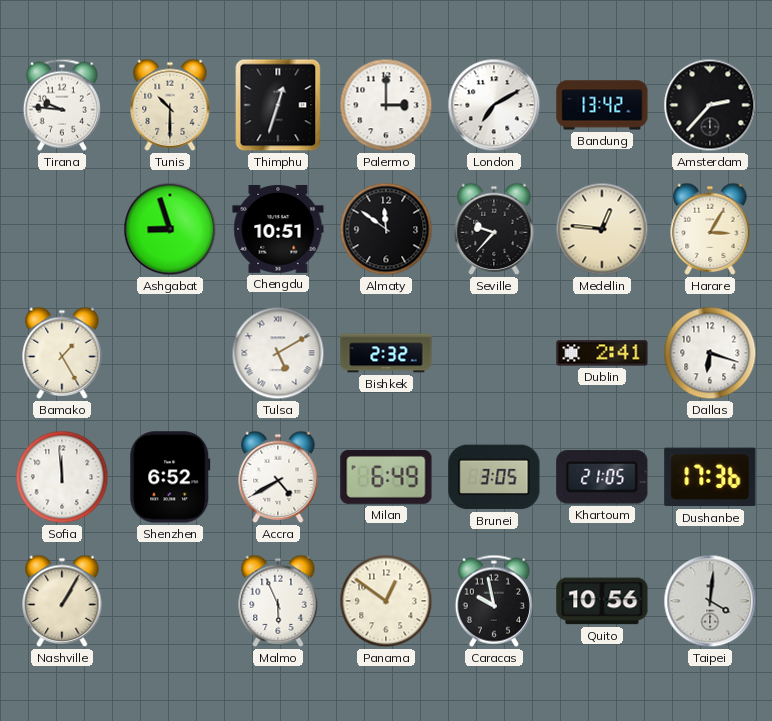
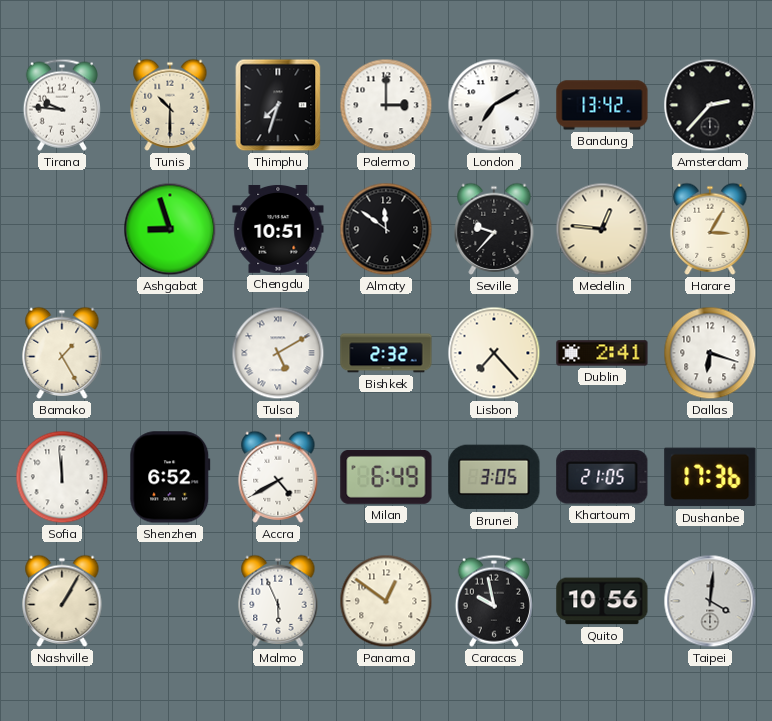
Thimphu: 12:33 -> 7:33
Lisbon: none -> 7:23
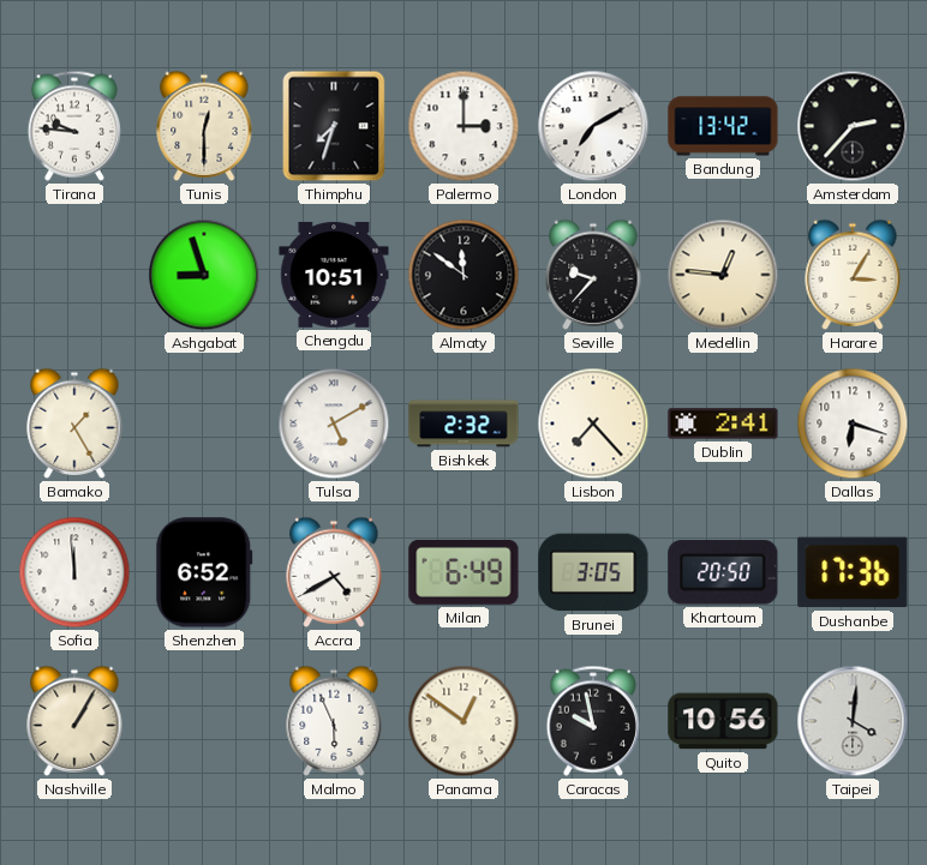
Tunis: 10:30 -> 12:30
Khartoum: 21:05 -> 20:50
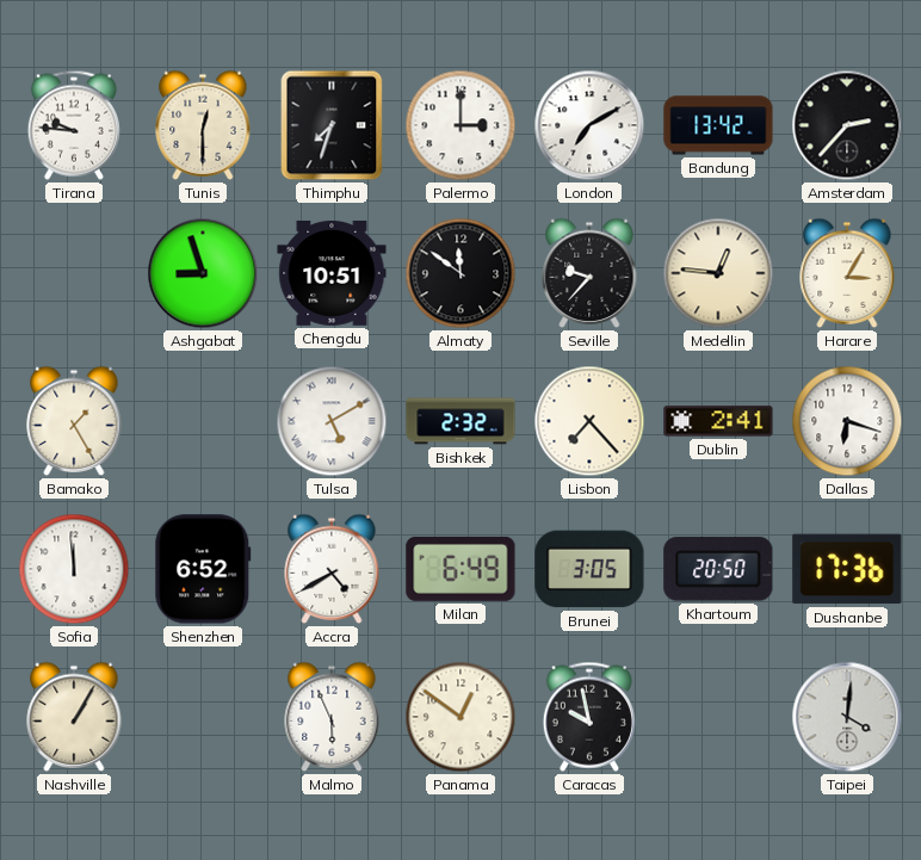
Quito: 10:56 -> none
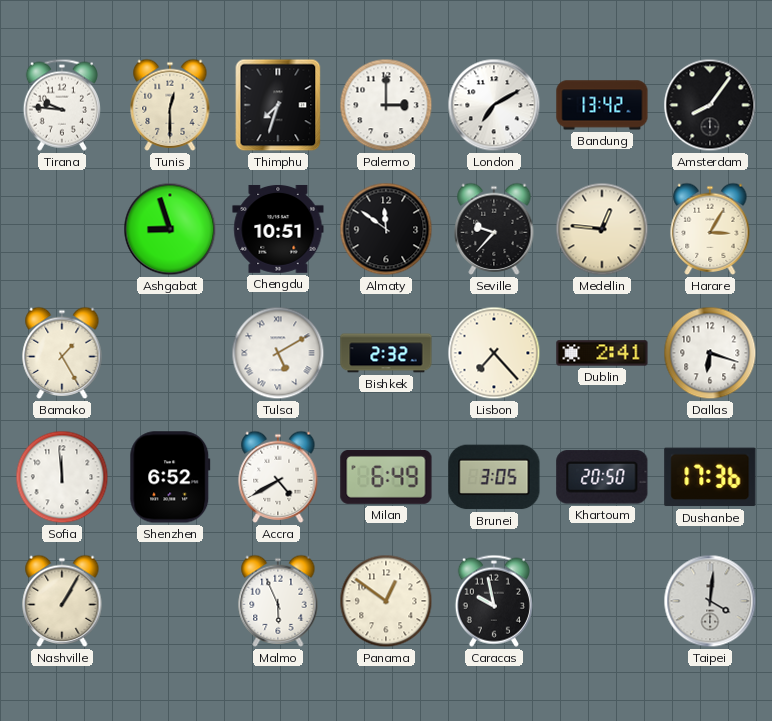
Amsterdam: 2:37 -> 8:06
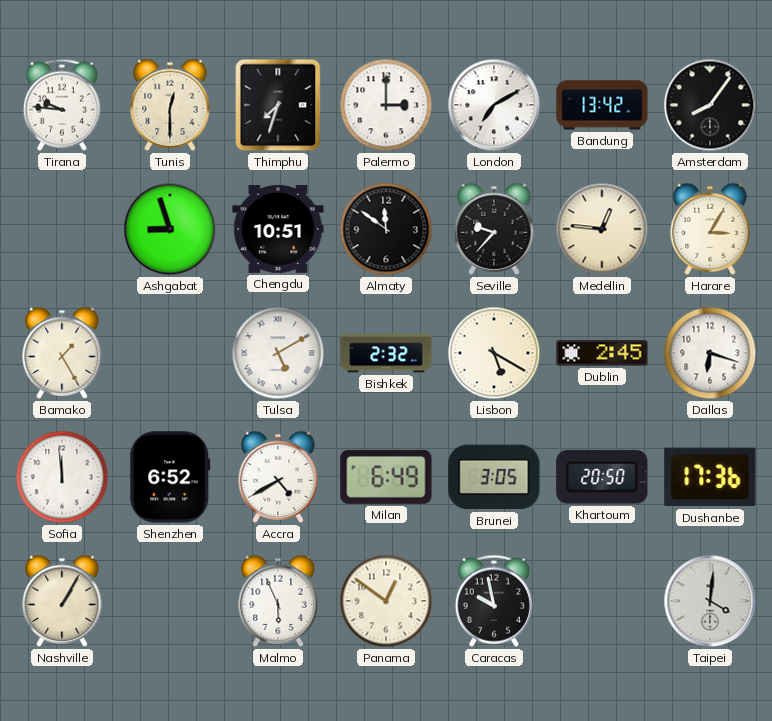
Lisbon: 7:23 -> 5:20
Dublin: 2:41 -> 2:45
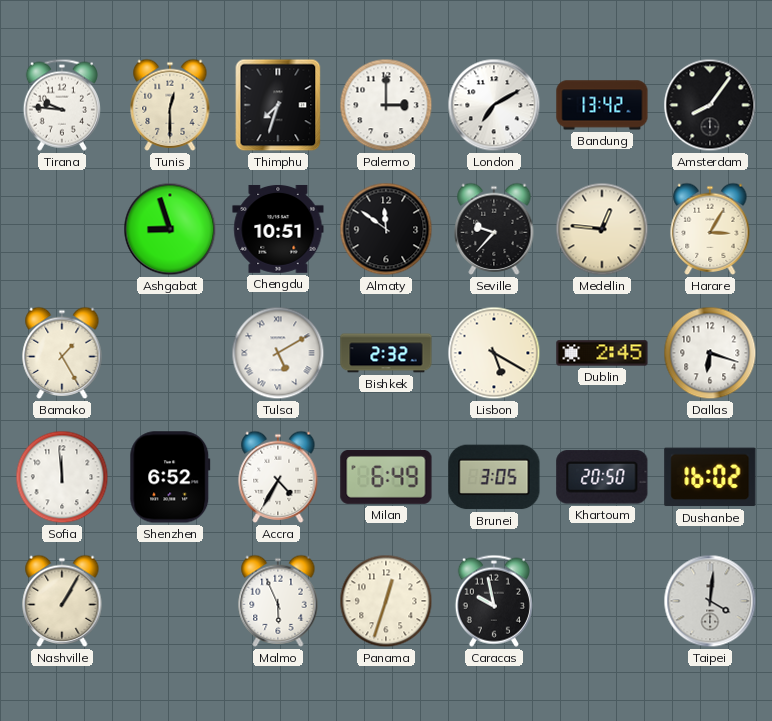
Accra: 4:40 -> 4:35
Dushanbe: 17:36 -> 16:02
Panama: 12:51 -> 12:33
